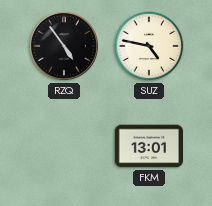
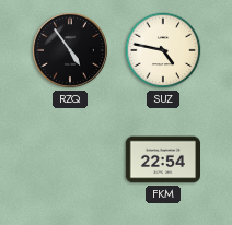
FKM: 13:01 -> 22:54
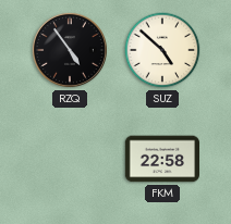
SUZ: 4:47 -> 4:52
FKM: 22:54 -> 22:58
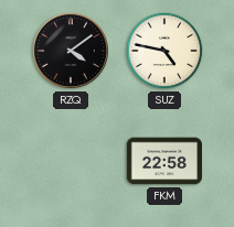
RZQ: 4:54 -> 4:09
SUZ: 4:52 -> 4:47
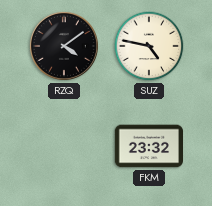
FKM: 22:58 -> 23:32
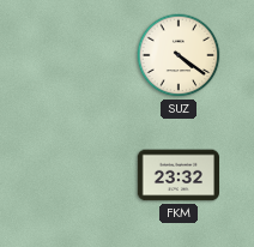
RZQ: 4:09 -> none
SUZ: 4:47 -> 4:21
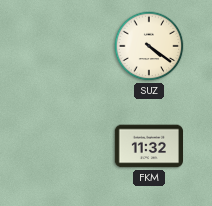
FKM: 23:32 -> 11:32
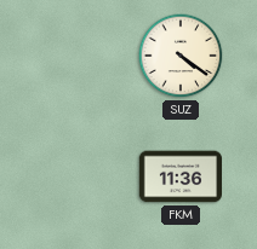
FKM: 11:32 -> 11:36
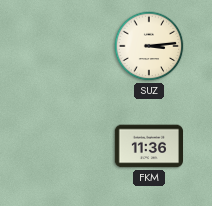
SUZ: 4:21 -> 3:14
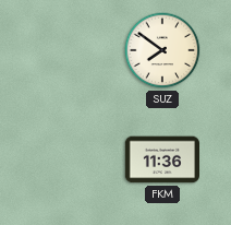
SUZ: 3:14 -> 7:51
